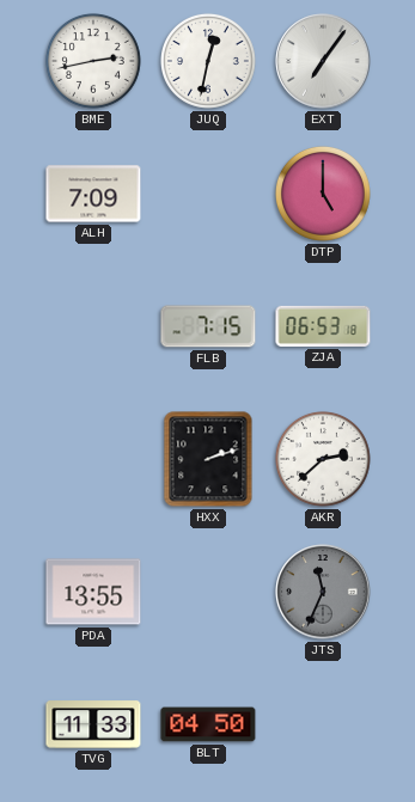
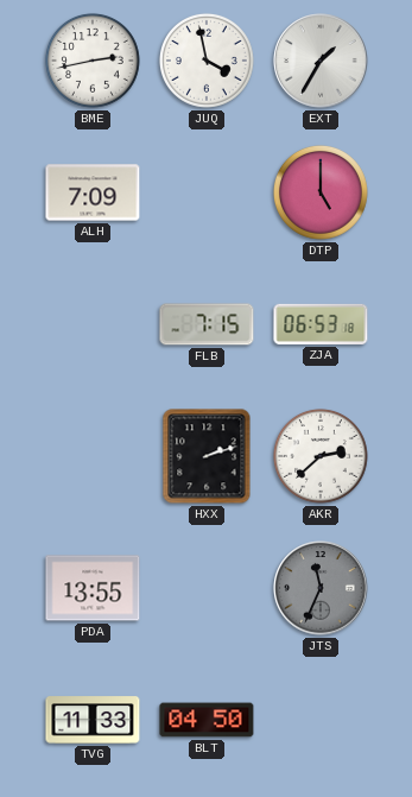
JUQ: 12:32 -> 3:58
EXT: 7:06 -> 1:35
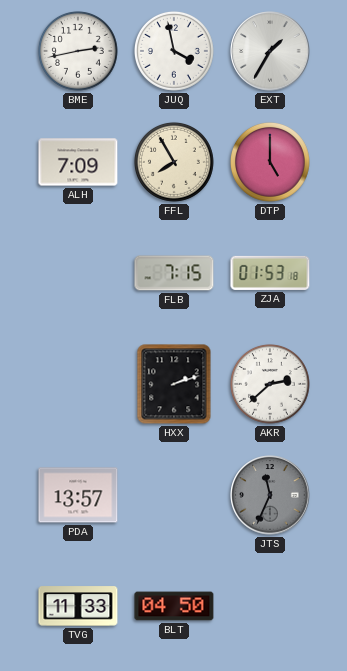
FFL: none -> 7:55
ZJA: 06:53 -> 01:53
PDA: 13:55 -> 13:57
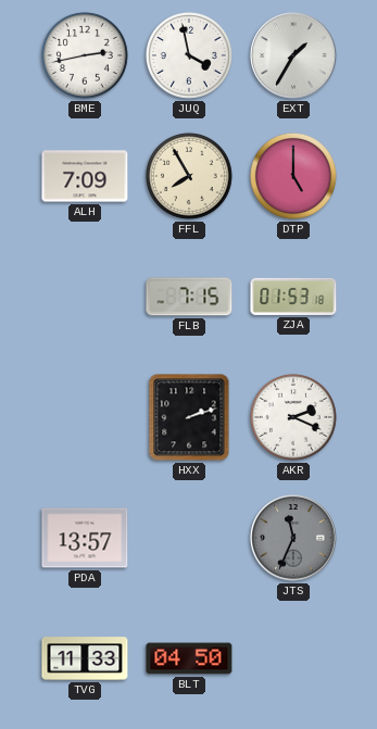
AKR: 2:38 -> 2:19
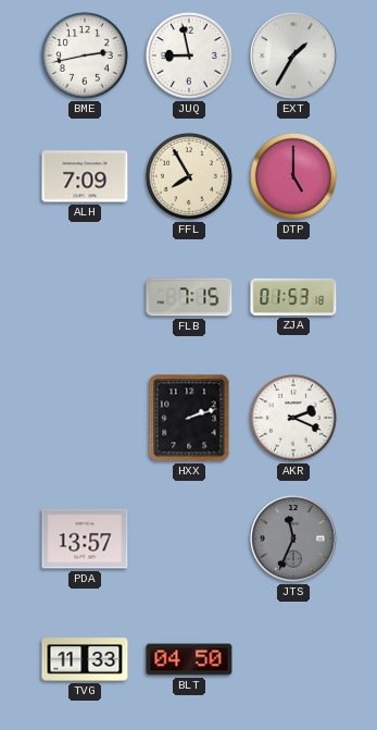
JUQ: 3:58 -> 8:58
